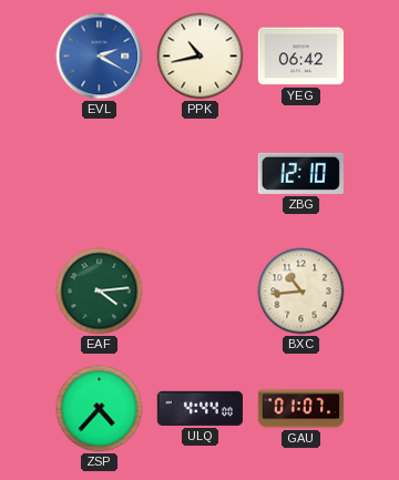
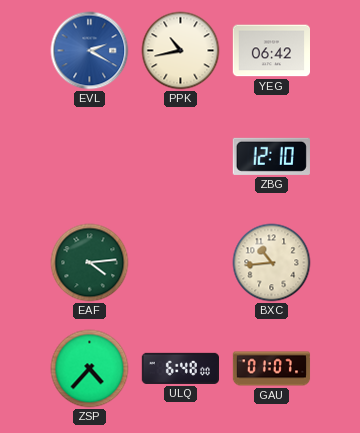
ULQ: 4:44 -> 6:48
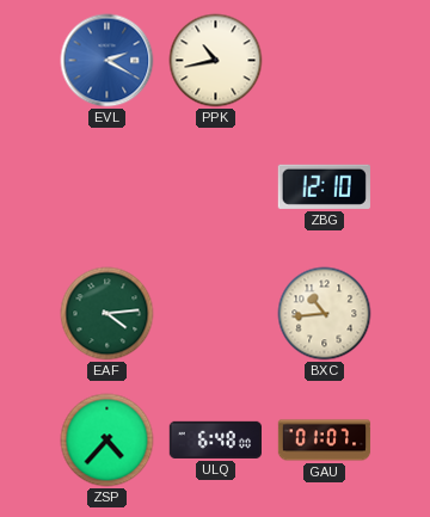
YEG: 06:42 -> none
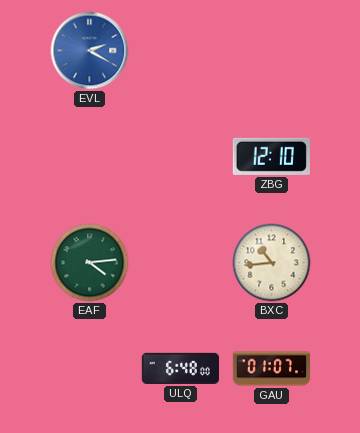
PPK: 10:43 -> none
ZSP: 4:37 -> none
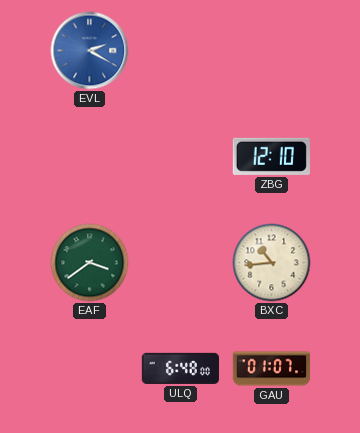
EAF: 4:14 -> 3:39
